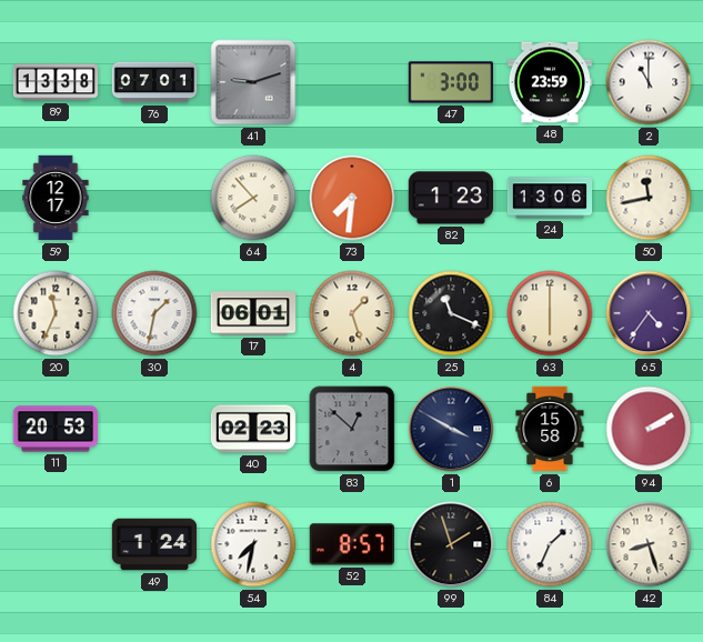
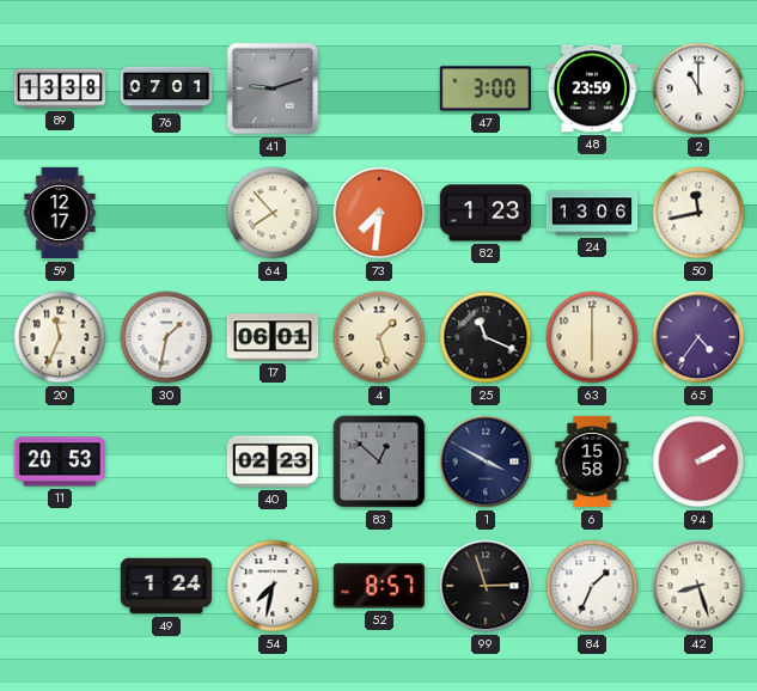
99: 1:57 -> 2:57
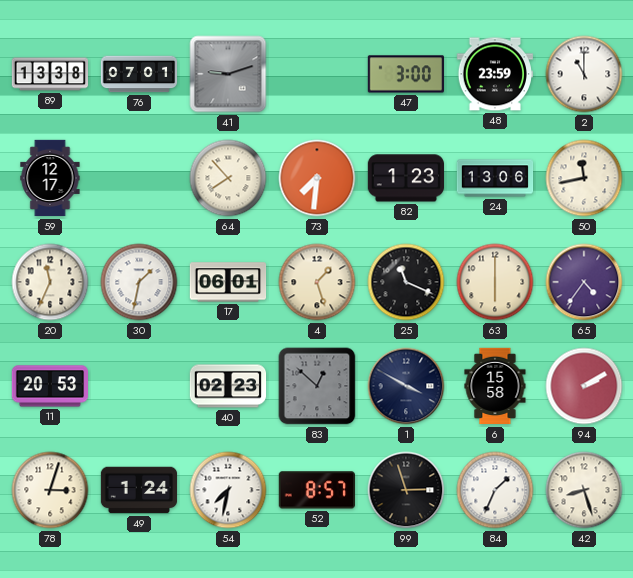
78: none -> 3:03
